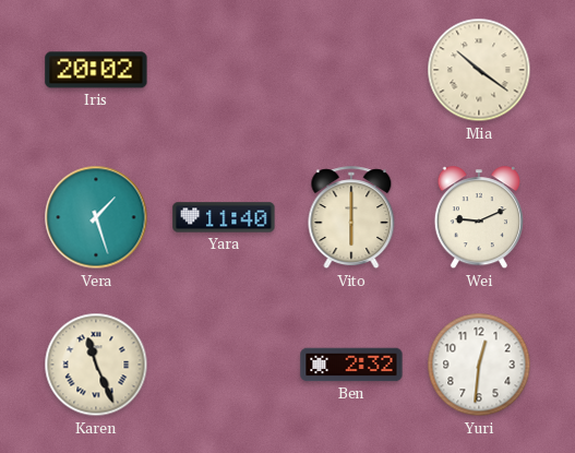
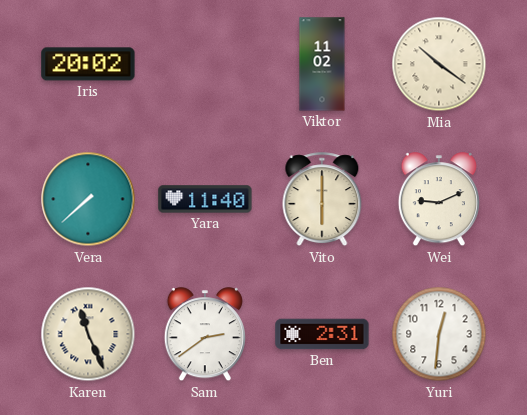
Viktor: none -> 11:02
Vera: 1:27 -> 7:38
Sam: none -> 2:39
Ben: 2:32 -> 2:31
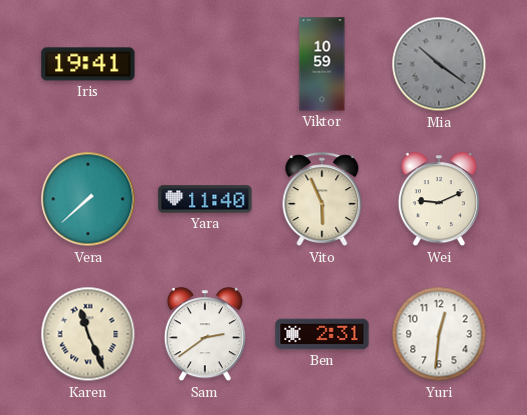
Iris: 20:02 -> 19:41
Viktor: 11:02 -> 10:59
Mia dial: cream -> grey
Vito: 6:00 -> 5:56
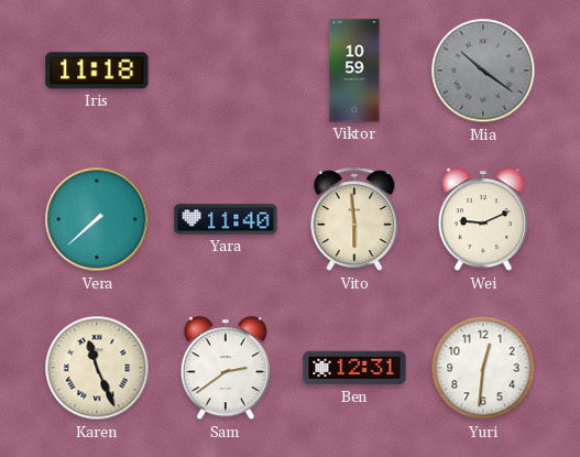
Iris: 19:41 -> 11:18
Vito: 5:56 -> 5:59
Ben: 2:31 -> 12:31
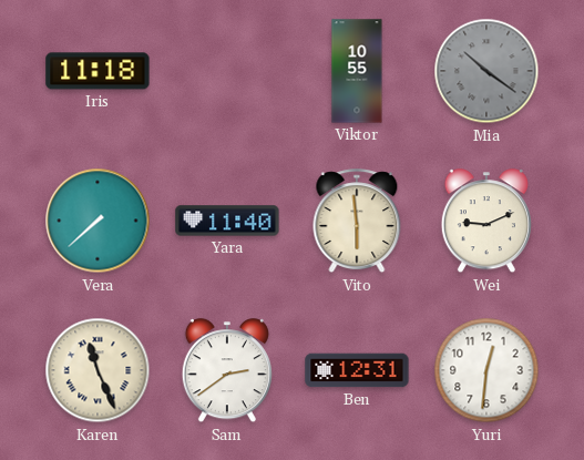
Viktor: 10:59 -> 10:55
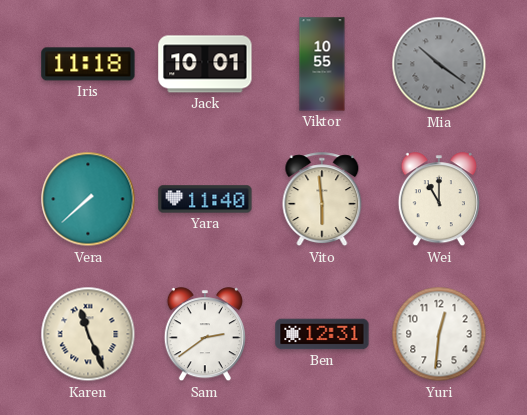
Jack: none -> 10:01
Wei: 9:11 -> 11:00
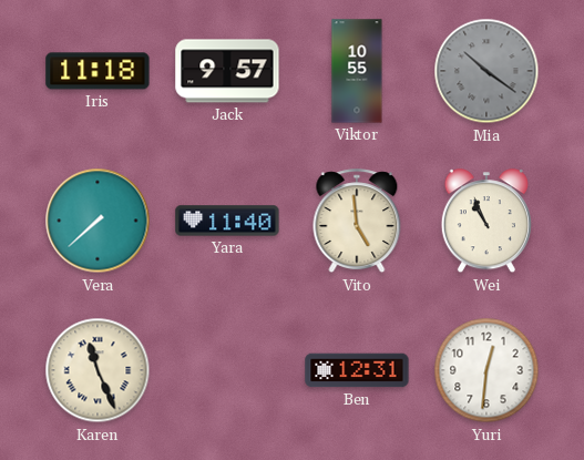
Jack: 10:01 -> 9:57
Vito: 5:59 -> 4:59
Wei: 11:00 -> 10:56
Sam: 2:39 -> none
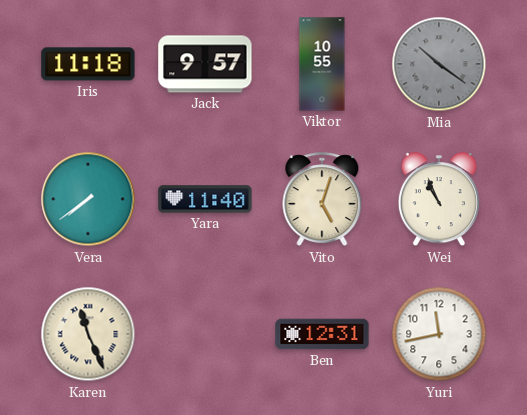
Vera: 7:38 -> 7:39
Vito: 4:59 -> 5:03
Yuri: 12:31 -> 11:43
